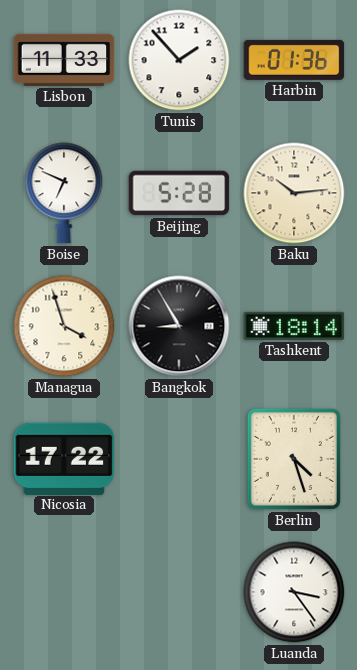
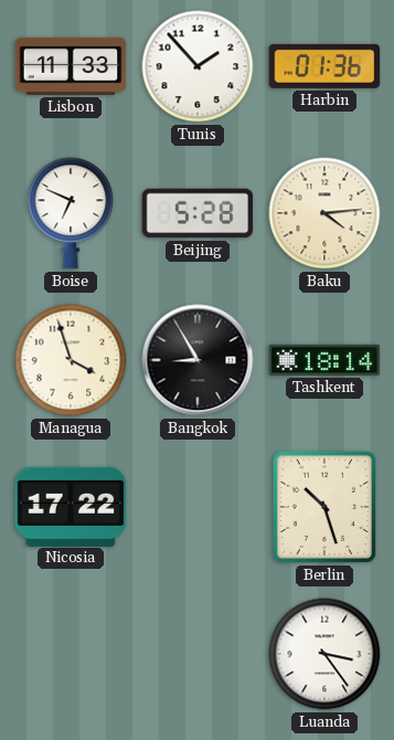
Baku: 10:14 -> 4:14
Berlin: 4:27 -> 10:27
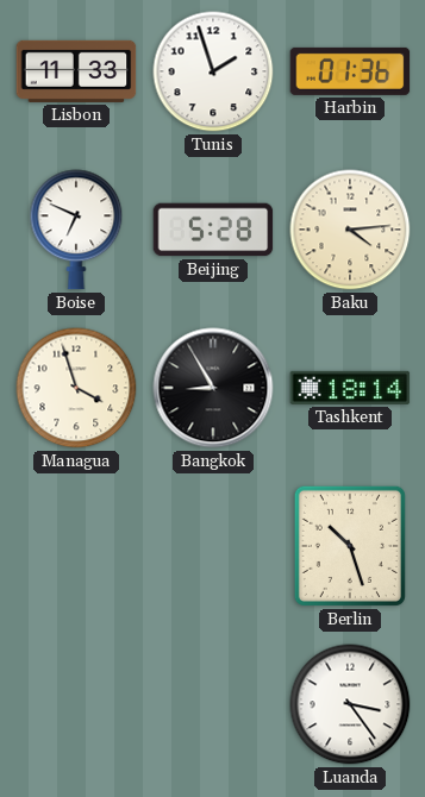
Tunis: 1:53 -> 1:57
Nicosia: 17:22 -> none
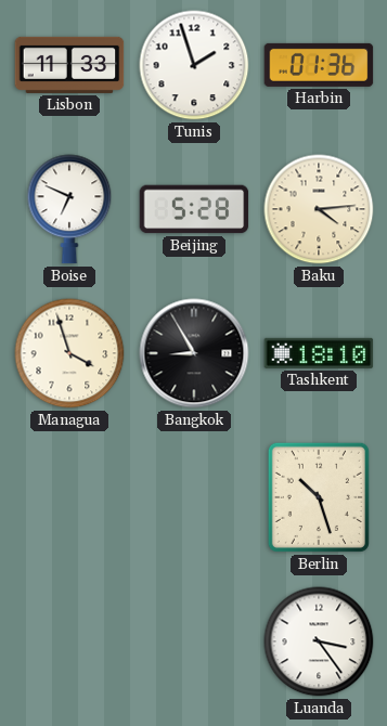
Tashkent: 18:14 -> 18:10
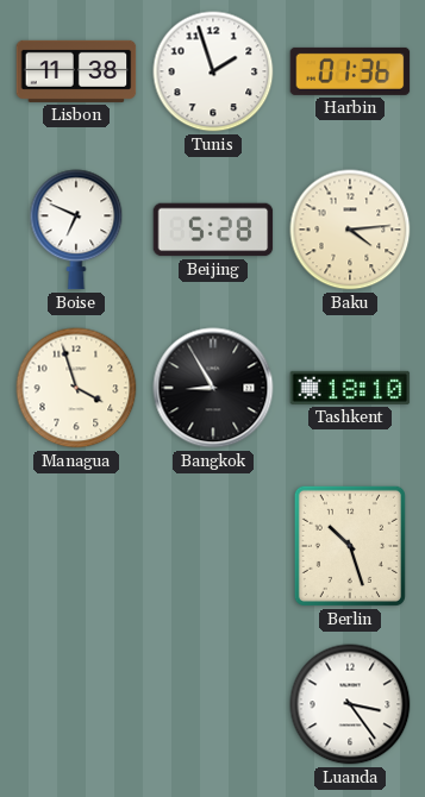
Lisbon: 11:33 -> 11:38
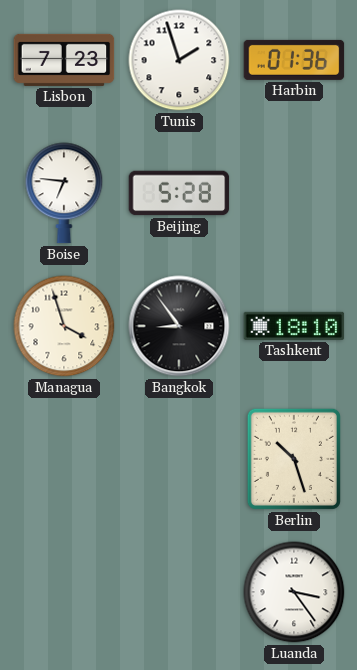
Lisbon: 11:38 -> 7:23
Boise: 6:49 -> 6:46
Baku: 4:14 -> none
Bangkok: 8:55 -> 8:54
